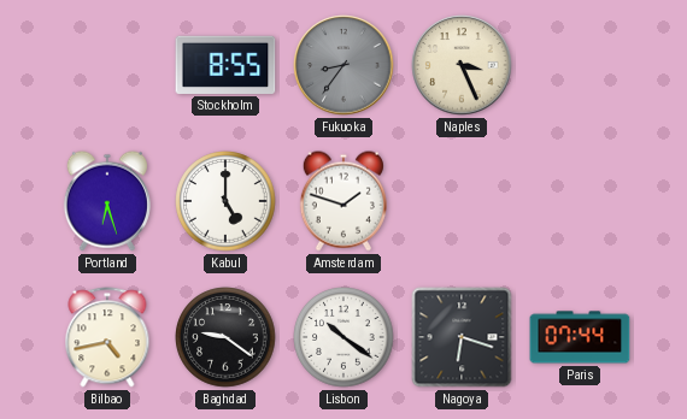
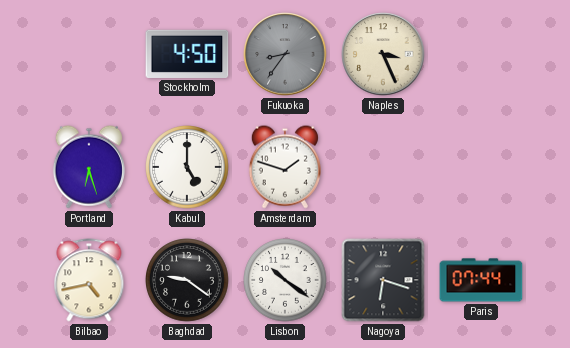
Stockholm: 8:55 -> 4:50
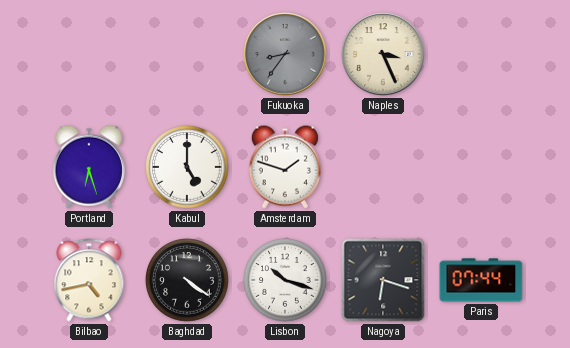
Stockholm: 4:50 -> none
Baghdad: 9:21 -> 4:21
Lisbon: 10:21 -> 10:18
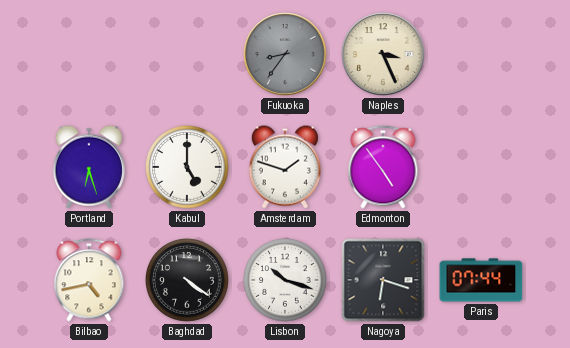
Edmonton: none -> 4:54
